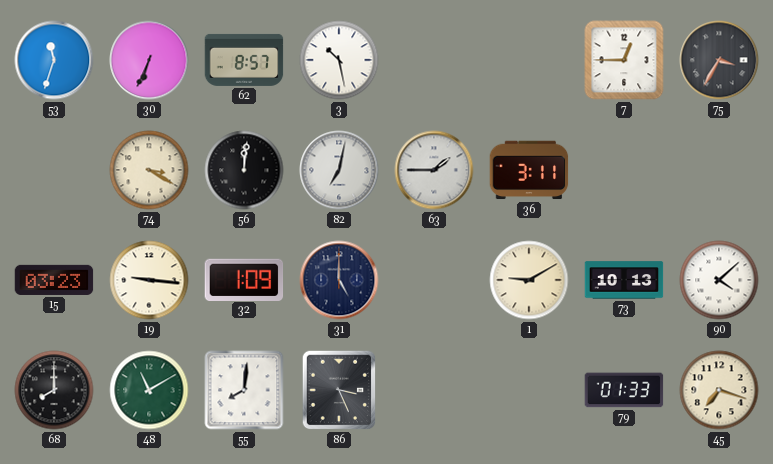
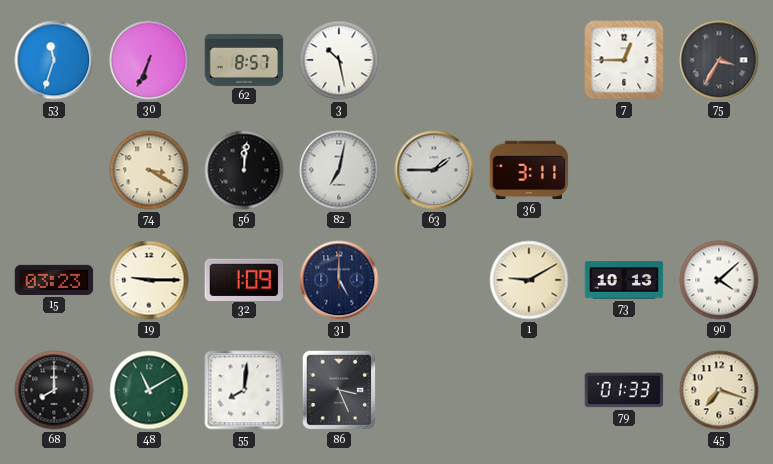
19: 9:16 -> 9:15
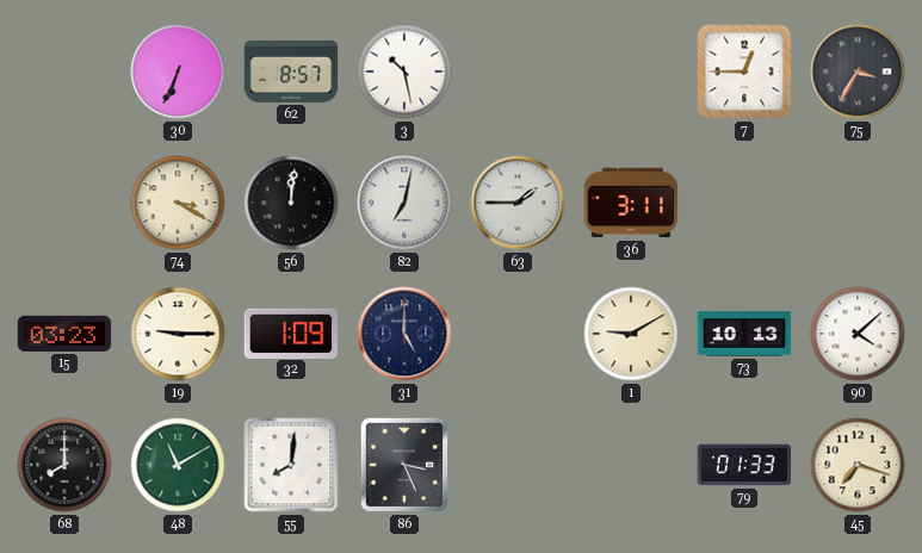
53: 11:33 -> none
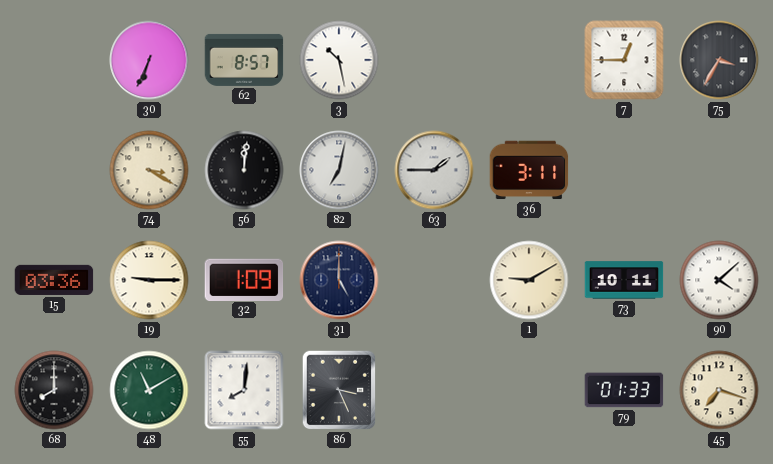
15: 03:23 -> 03:36
73: 10:13 -> 10:11
